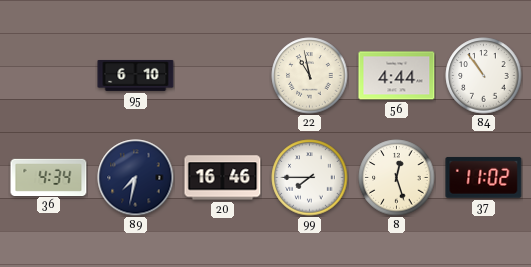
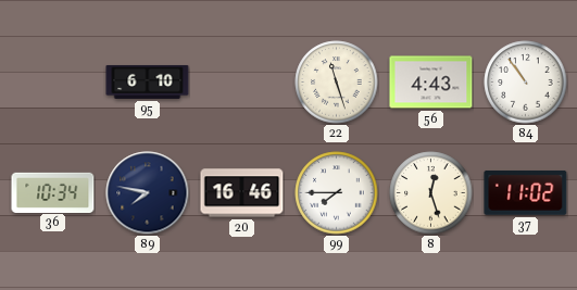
22: 10:58 -> 11:27
56: 4:44 -> 4:43
36: 4:34 -> 10:34
89: 7:32 -> 7:47
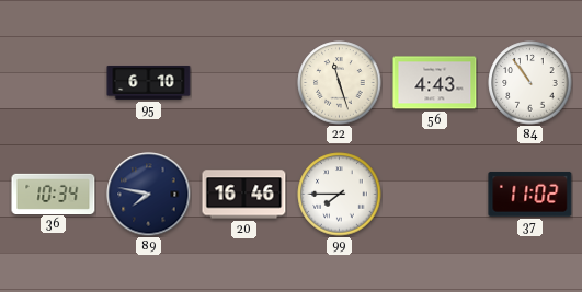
8: 12:27 -> none
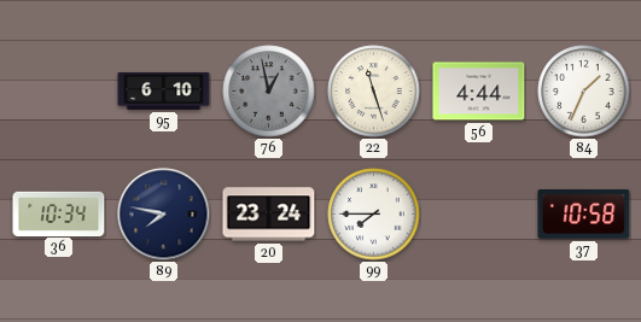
76: none -> 12:58
56: 4:43 -> 4:44
84: 10:54 -> 1:34
20: 16:46 -> 23:24
37: 11:02 -> 10:58
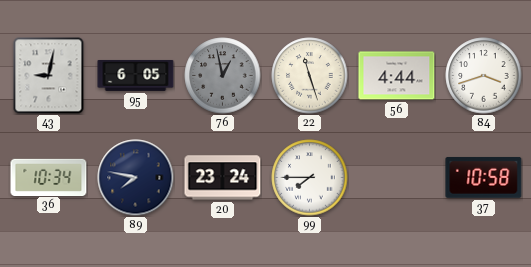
43: none -> 9:02
95: 6:10 -> 6:05
84: 1:34 -> 3:42
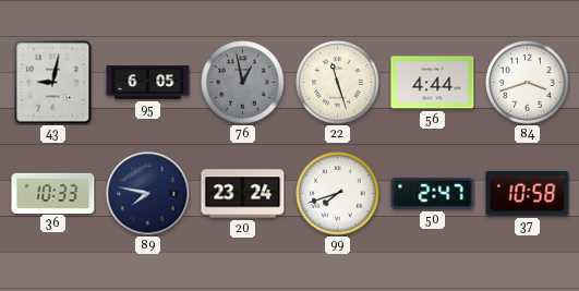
36: 10:34 -> 10:33
99: 7:45 -> 7:42
50: none -> 2:47
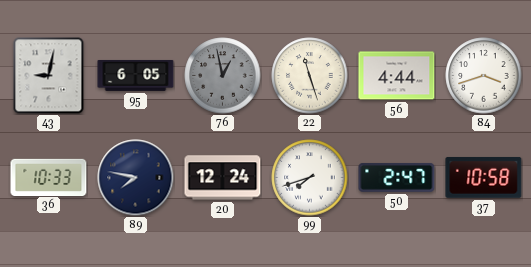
20: 23:24 -> 12:24
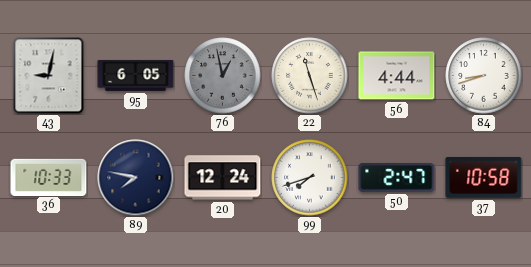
84: 3:42 -> 8:42
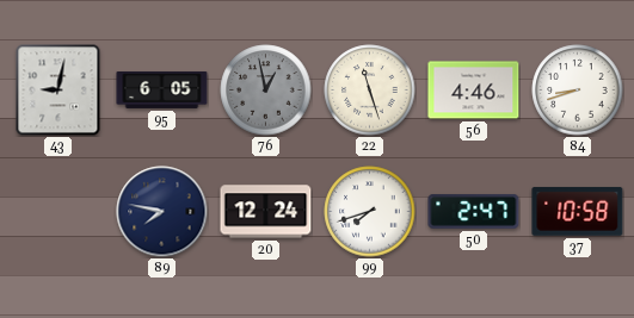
56: 4:44 -> 4:46
36: 10:33 -> none
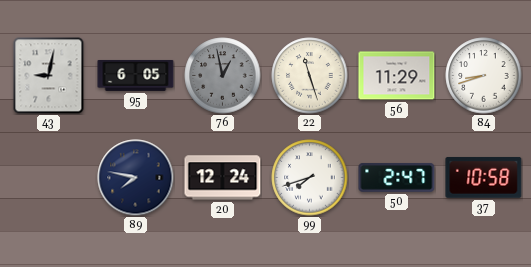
56: 4:46 -> 11:29
